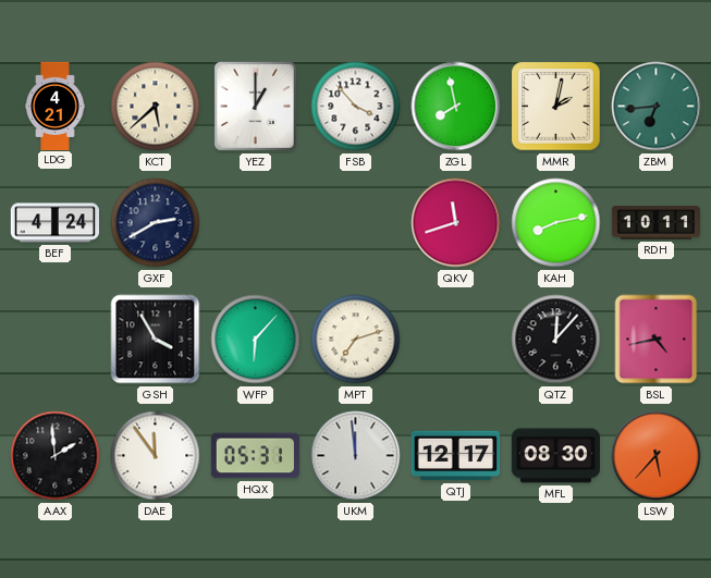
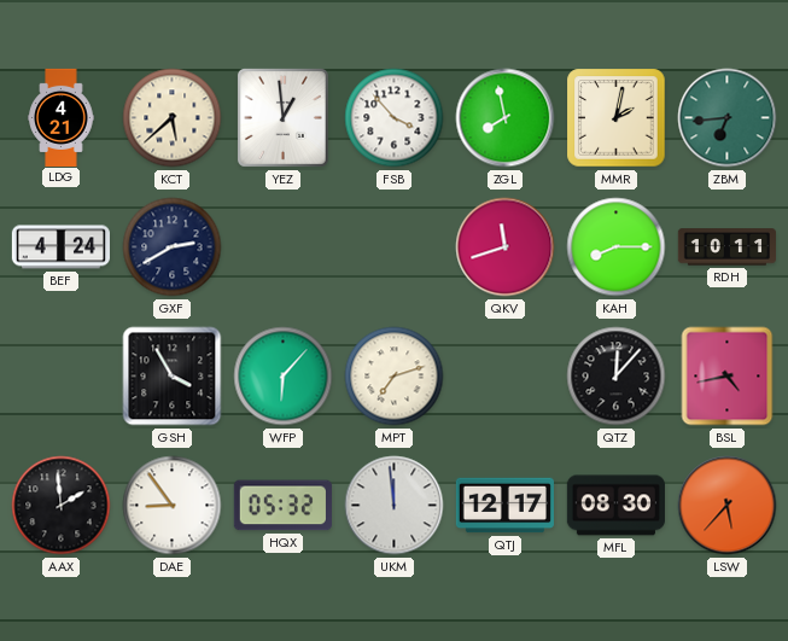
YEZ: 1:00 -> 12:59
KAH: 8:13 -> 8:15
DAE: 11:54 -> 8:54
HQX: 05:31 -> 05:32
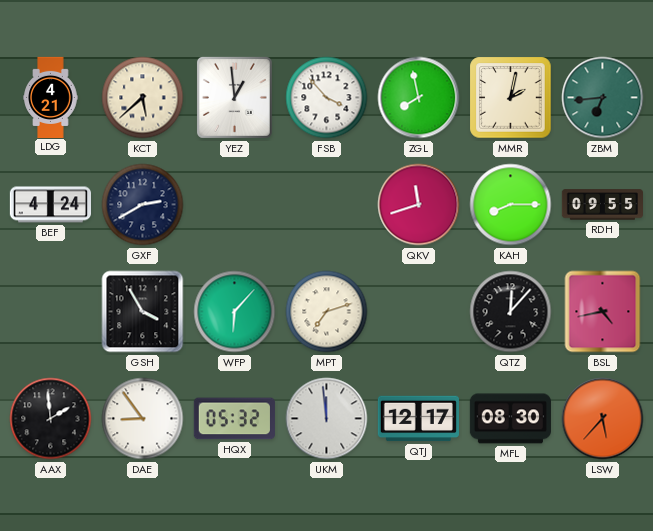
RDH: 10:11 -> 09:55
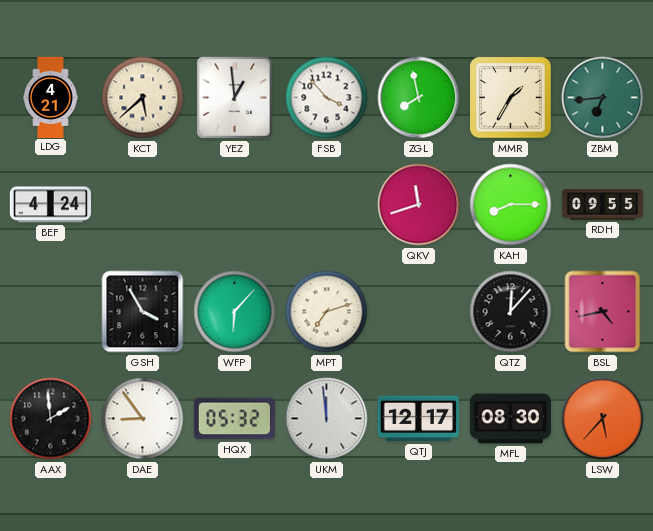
MMR: 2:02 -> 1:35
GXF: 2:40 -> none
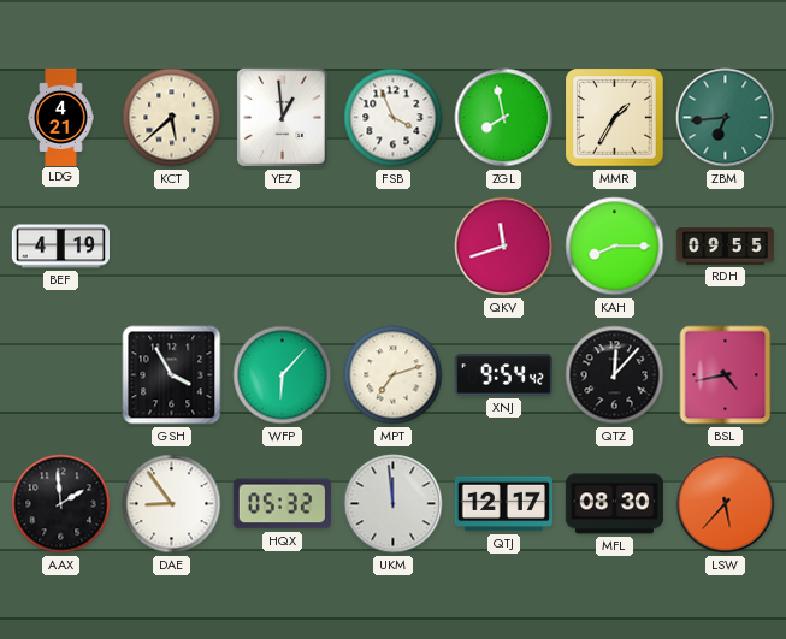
FSB: 3:53 -> 3:56
BEF: 4:24 -> 4:19
XNJ: none -> 9:54
